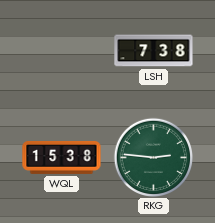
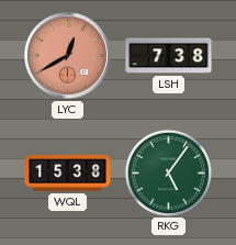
LYC: none -> 12:40
RKG: 2:46 -> 5:06
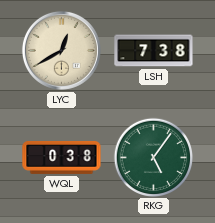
LYC dial: salmon -> cream
WQL: 15:38 -> 0:38
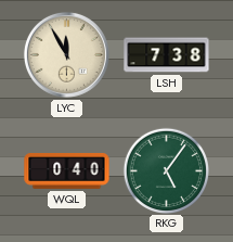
LYC: 12:40 -> 11:55
WQL: 0:38 -> 0:40
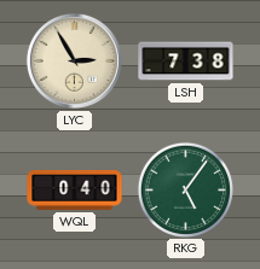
LYC: 11:55 -> 2:55
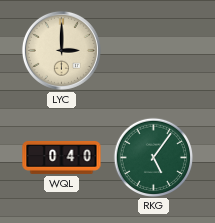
LYC: 2:55 -> 3:00
LSH: 7:38 -> none
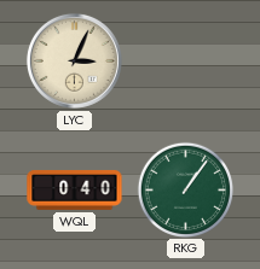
LYC: 3:00 -> 3:04
RKG: 5:06 -> 1:06
